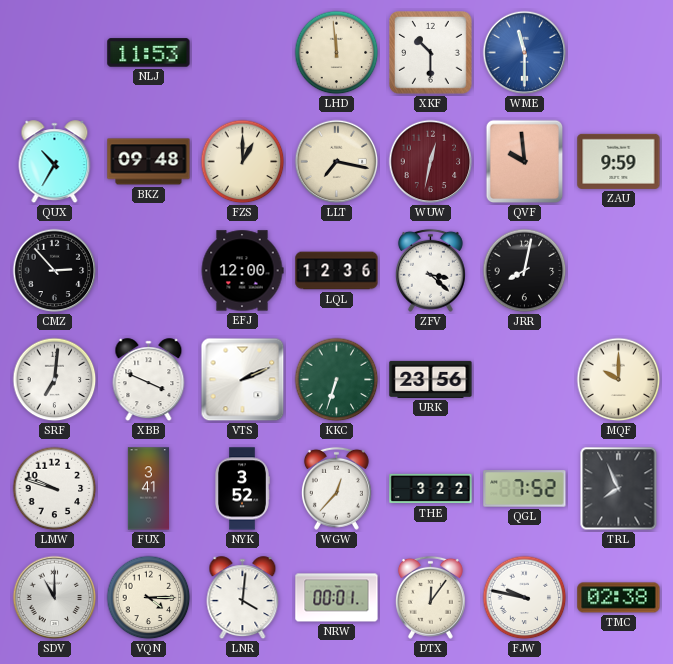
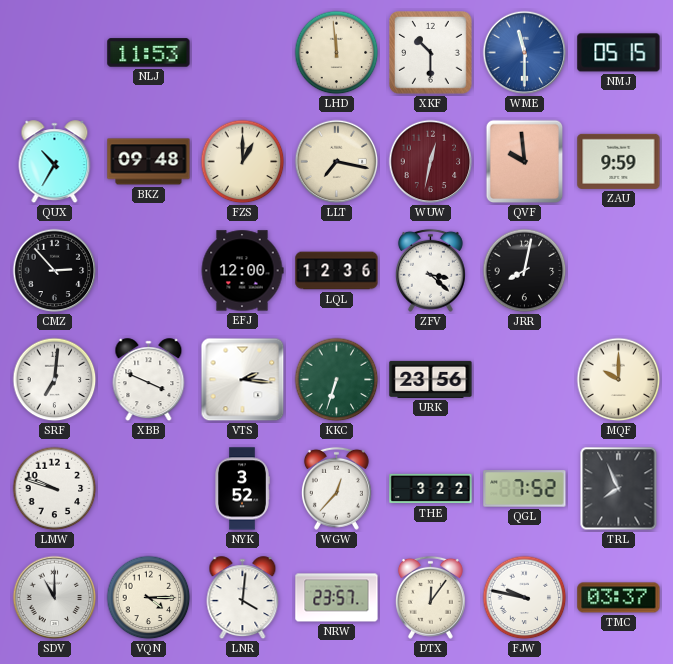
NMJ: none -> 05:15
VTS: 2:11 -> 2:16
FUX: 3:41 -> none
NRW: 00:01 -> 23:57
TMC: 02:38 -> 03:37
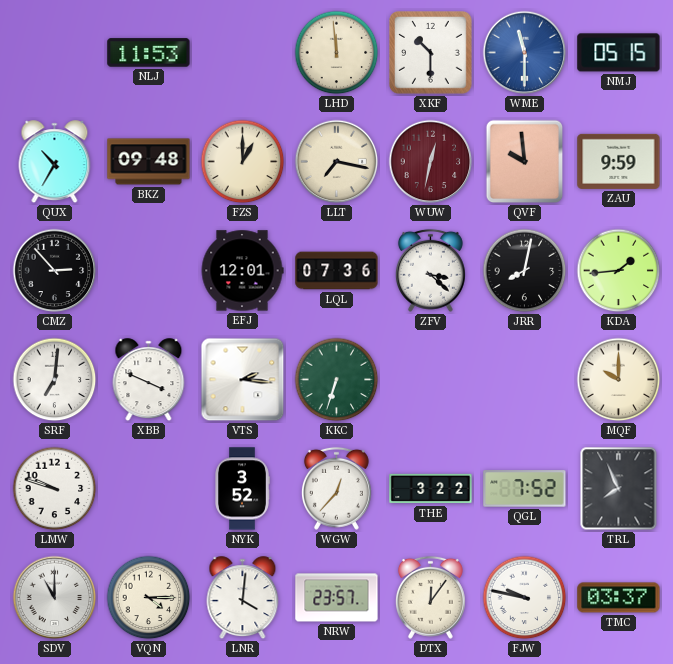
EFJ: 12:00 -> 12:01
LQL: 12:36 -> 07:36
KDA: none -> 1:44
URK: 23:56 -> none
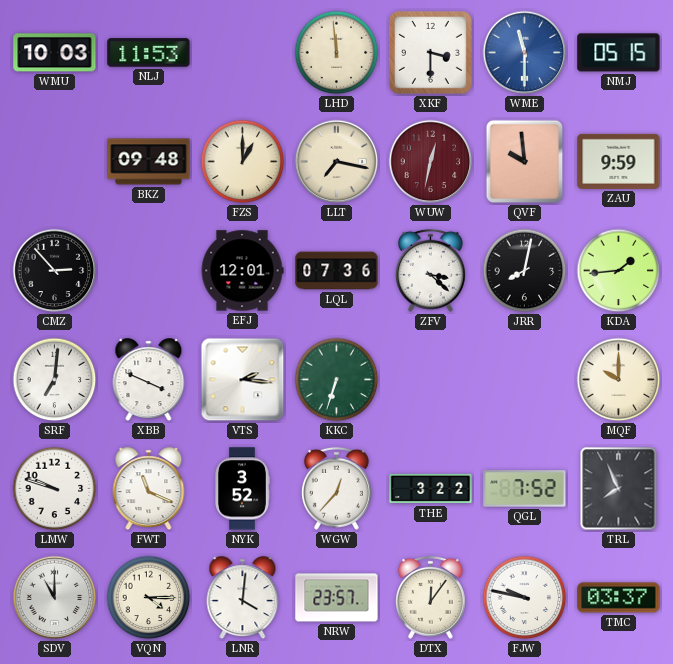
WMU: none -> 10:03
XKF: 10:30 -> 3:30
QUX: 10:35 -> none
FWT: none -> 11:19
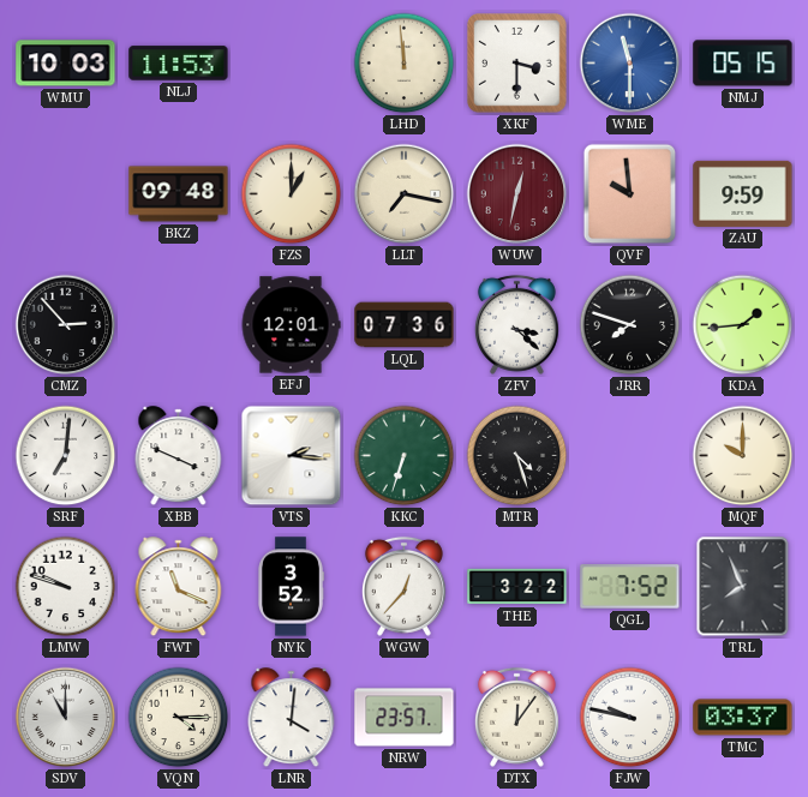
JRR: 8:02 -> 7:48
MTR: none -> 4:27
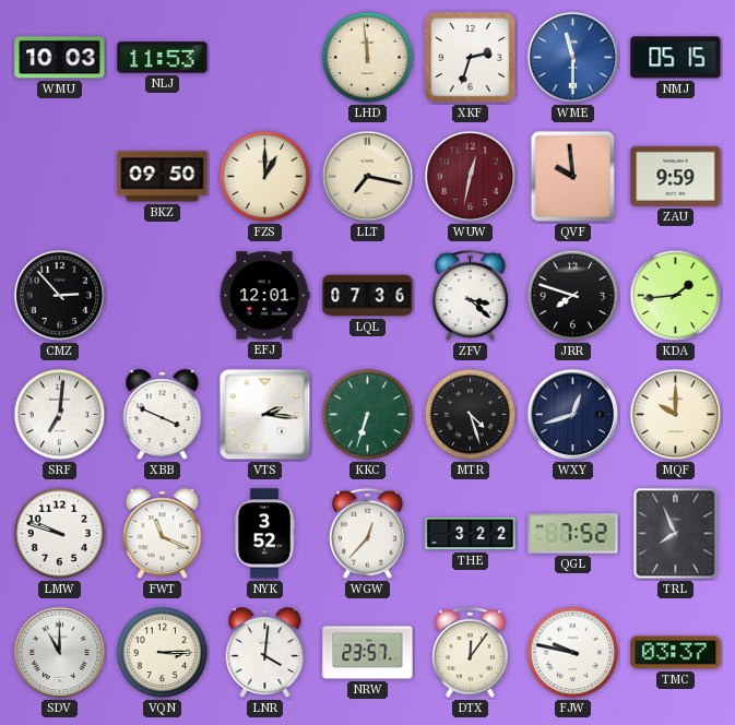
XKF: 3:30 -> 2:33
BKZ: 09:48 -> 09:50
WXY: none -> 12:42
VQN: 4:15 -> 3:15
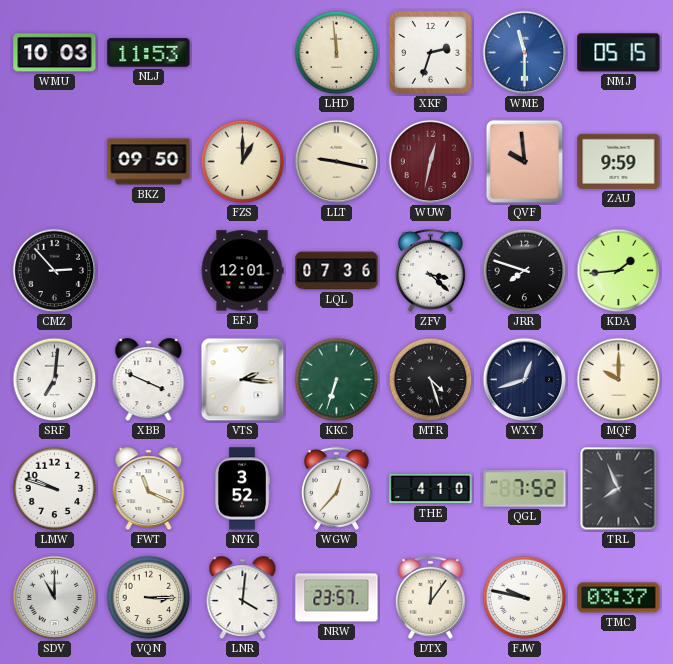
LLT: 7:17 -> 9:17
THE: 3:22 -> 4:10
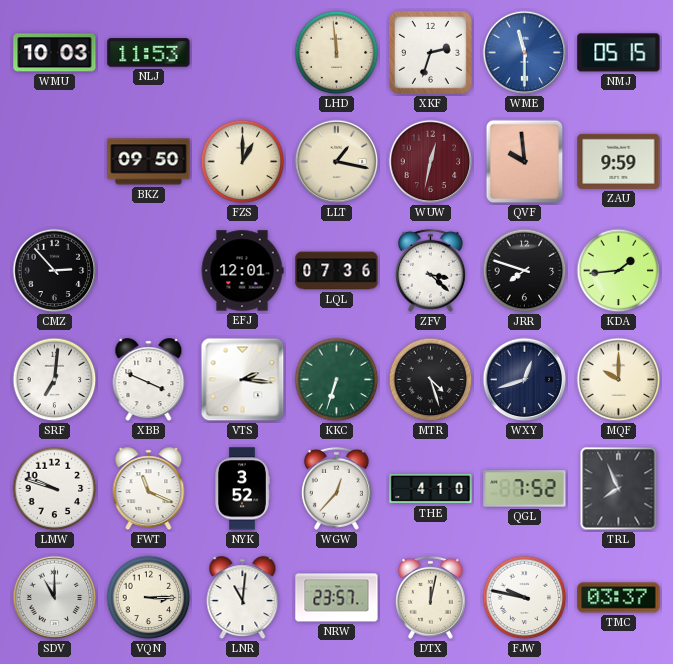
LLT: 9:17 -> 1:17
LNR: 4:01 -> 11:01
DTX: 12:06 -> 12:02
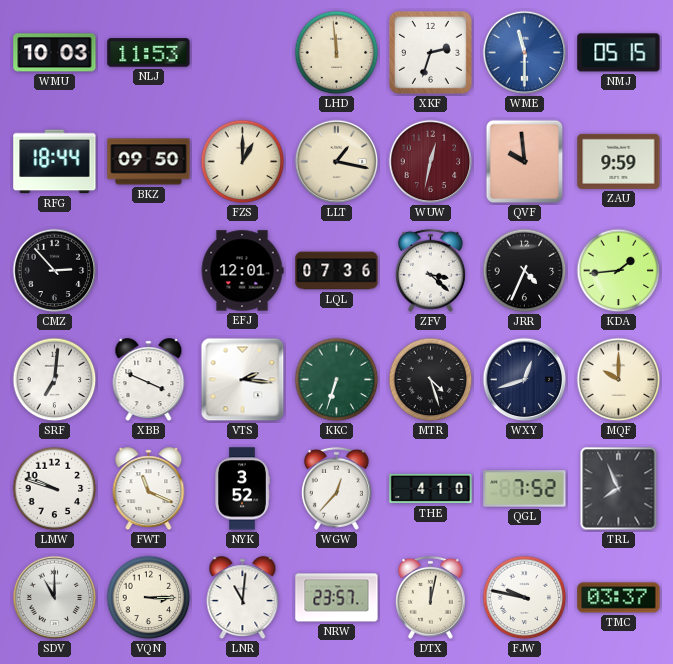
RFG: none -> 18:44
JRR: 7:48 -> 4:34
